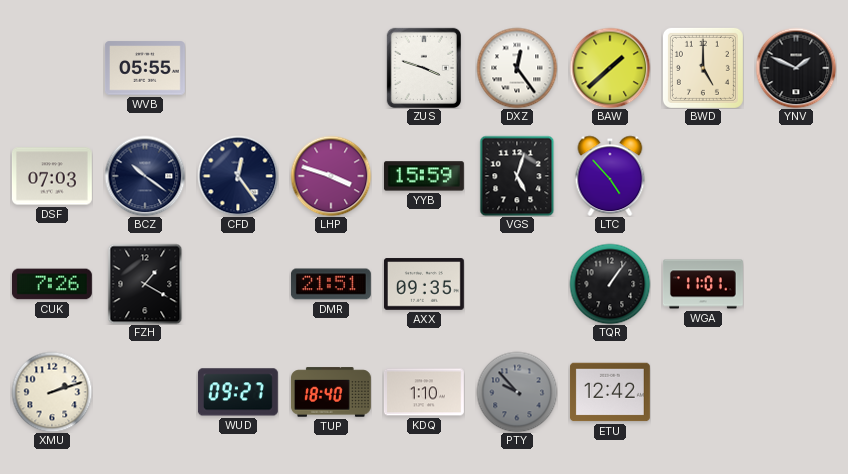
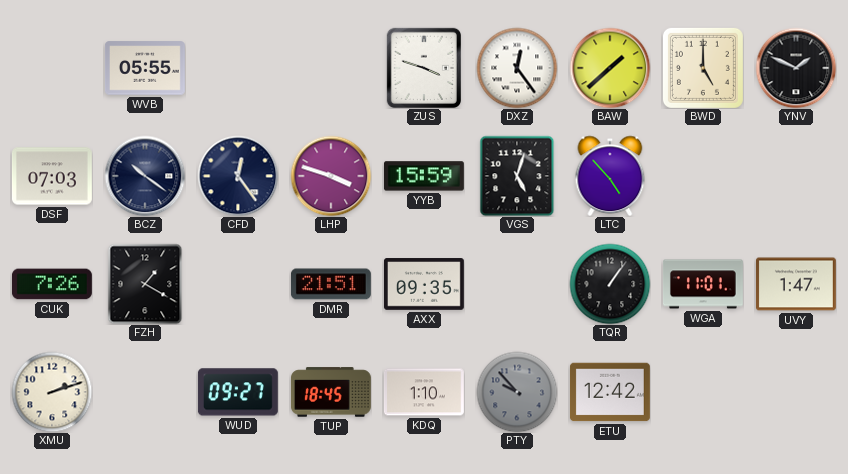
UVY: none -> 1:47
TUP: 18:40 -> 18:45
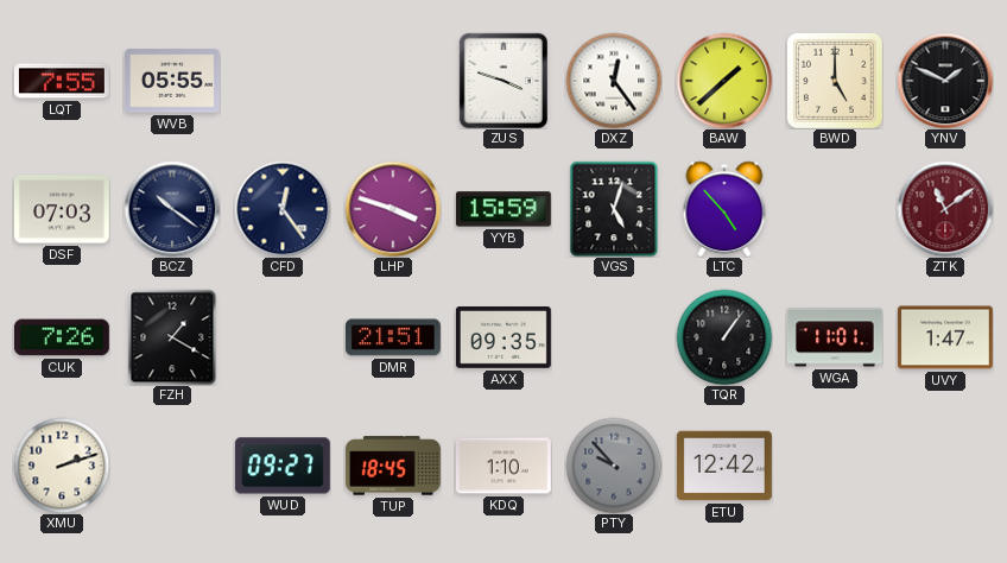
LQT: none -> 7:55
ZTK: none -> 11:09
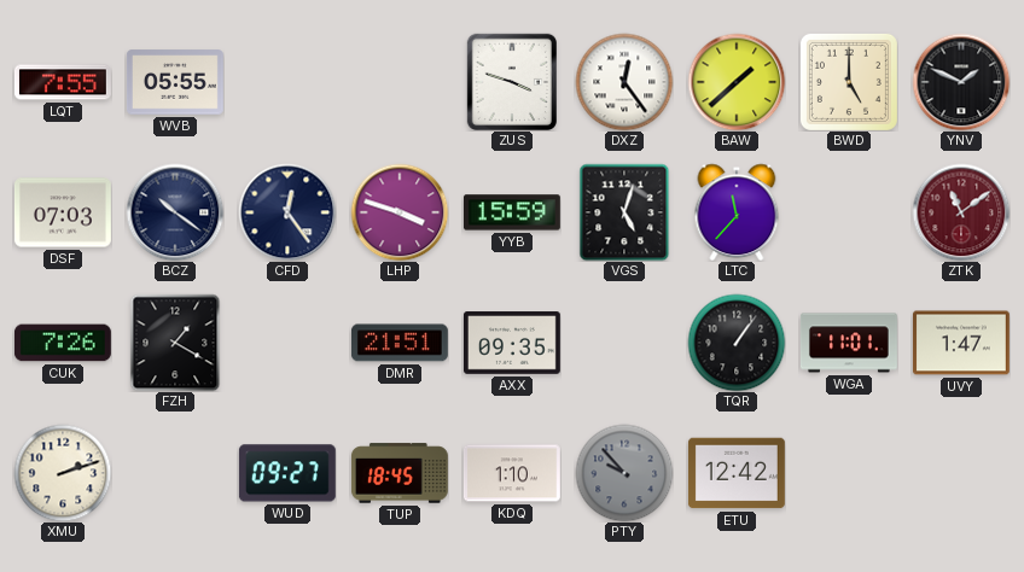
LTC: 4:53 -> 11:37
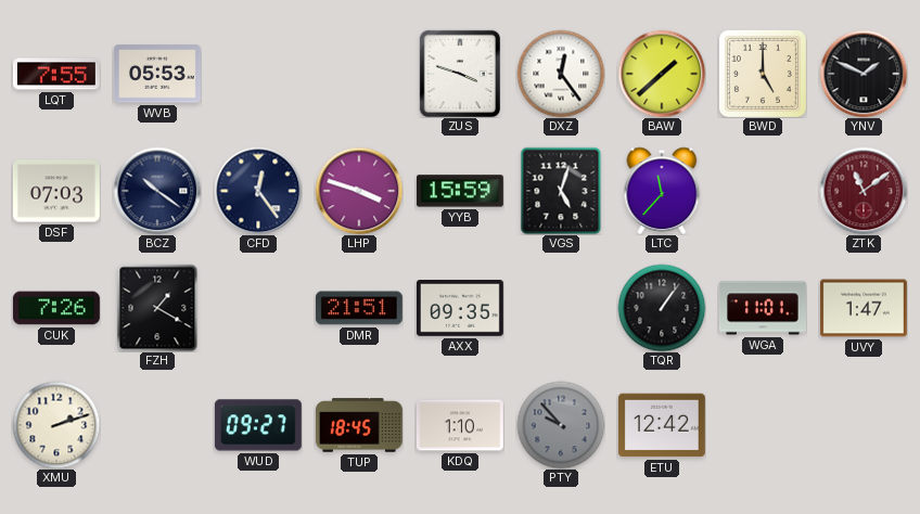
WVB: 05:55 -> 05:53
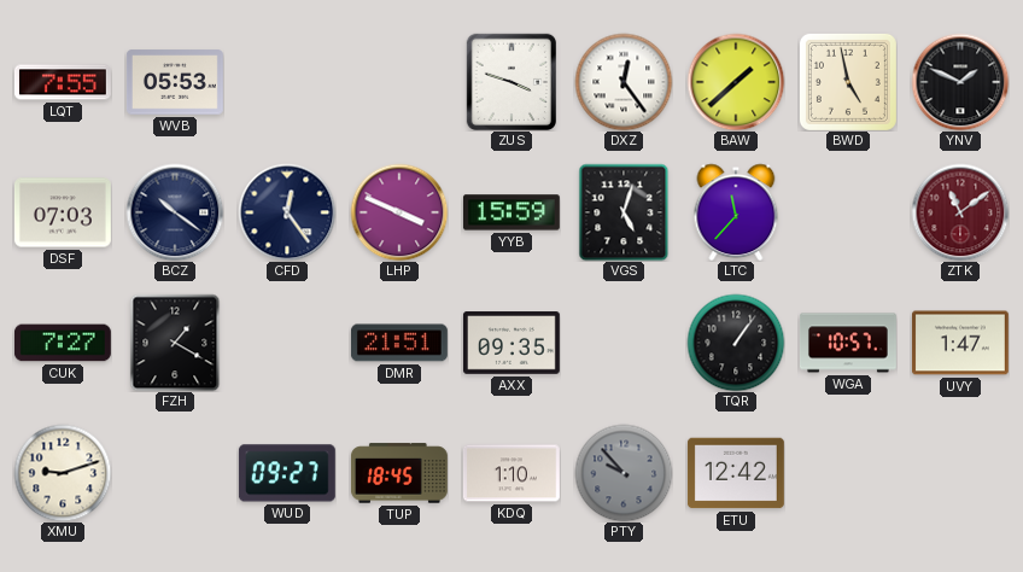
BWD: 5:00 -> 4:58
LHP: 3:48 -> 3:49
CUK: 7:26 -> 7:27
WGA: 11:01 -> 10:57
XMU: 2:12 -> 9:12
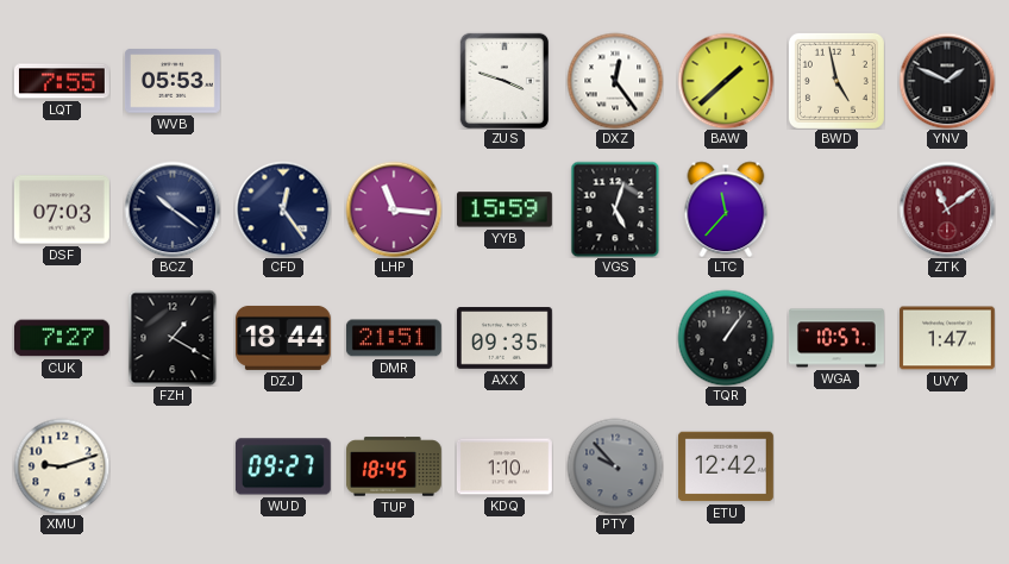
LHP: 3:49 -> 11:16
DZJ: none -> 18:44
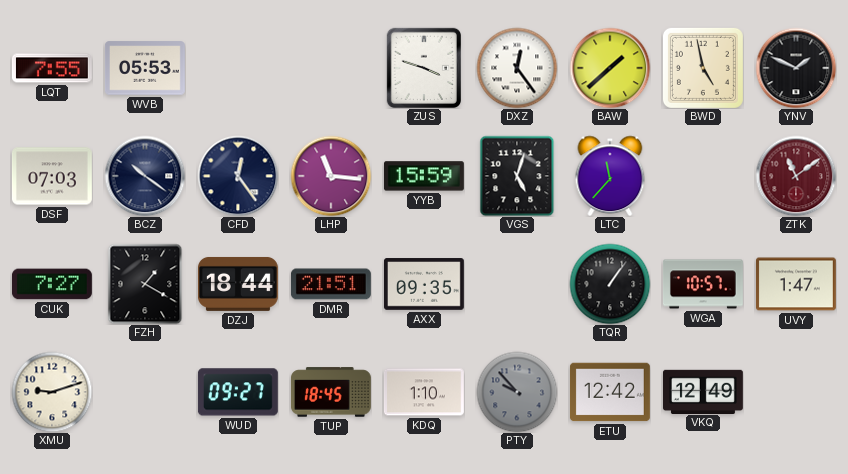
VKQ: none -> 12:49
